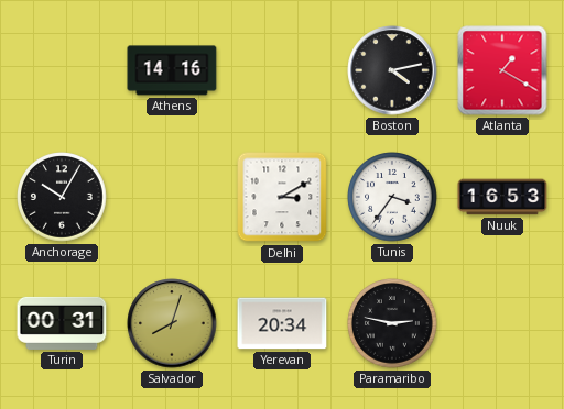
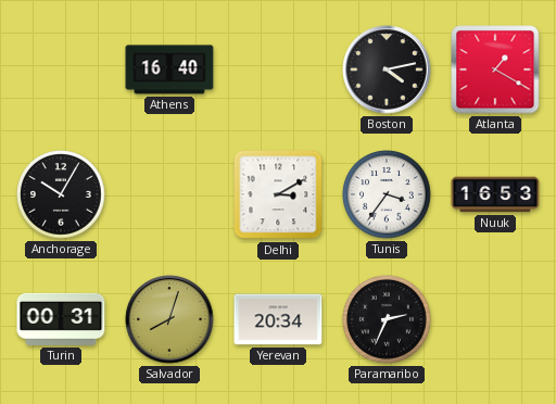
Athens: 14:16 -> 16:40
Paramaribo: 2:47 -> 2:34
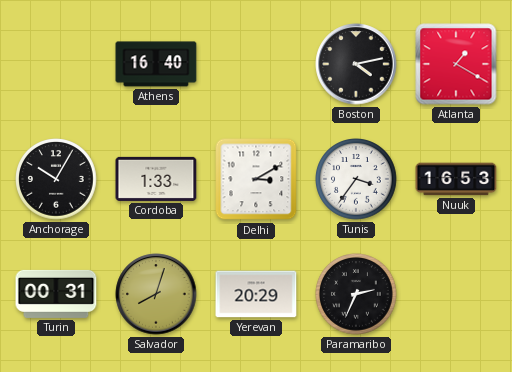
Cordoba: none -> 1:33
Yerevan: 20:34 -> 20:29
